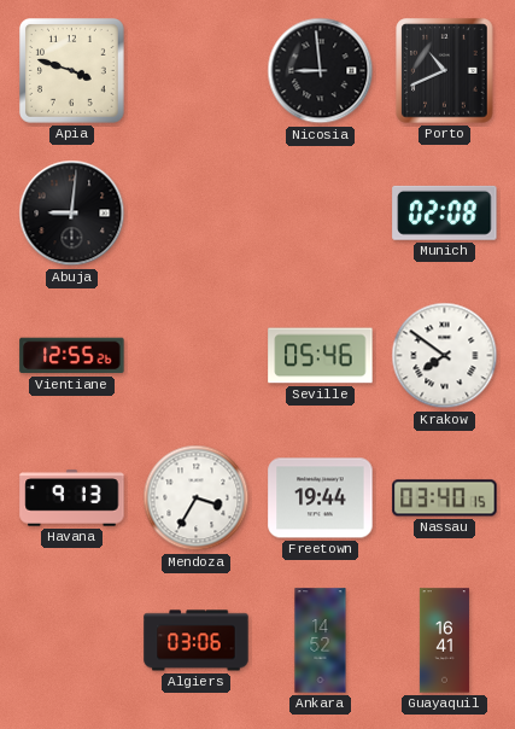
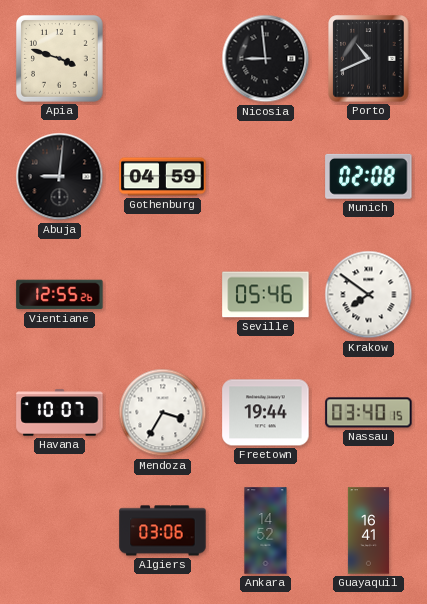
Gothenburg: none -> 04:59
Havana: 9:13 -> 10:07
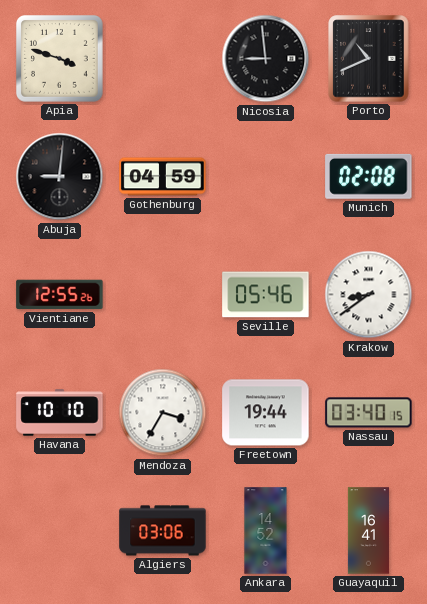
Krakow: 7:51 -> 8:39
Havana: 10:07 -> 10:10
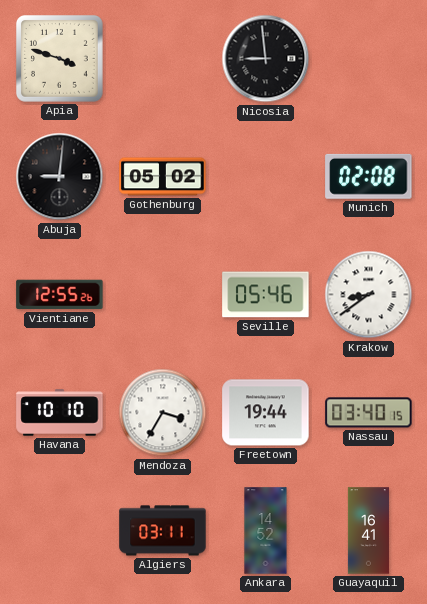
Porto: 10:41 -> none
Gothenburg: 04:59 -> 05:02
Algiers: 03:06 -> 03:11
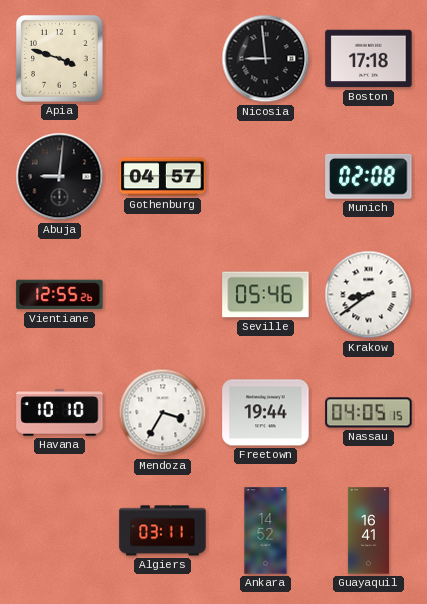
Boston: none -> 17:18
Gothenburg: 05:02 -> 04:57
Nassau: 03:40 -> 04:05
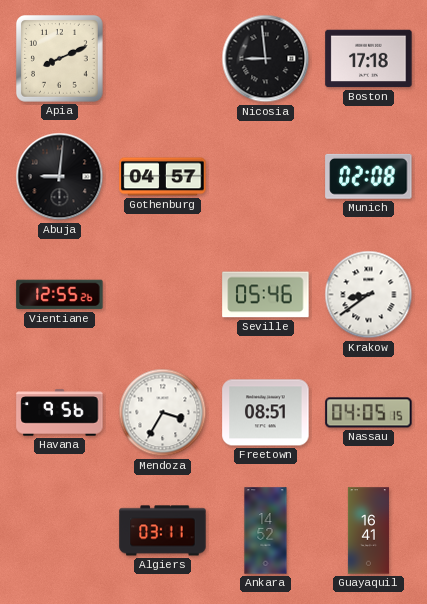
Apia: 3:48 -> 8:11
Havana: 10:10 -> 9:56
Freetown: 19:44 -> 08:51
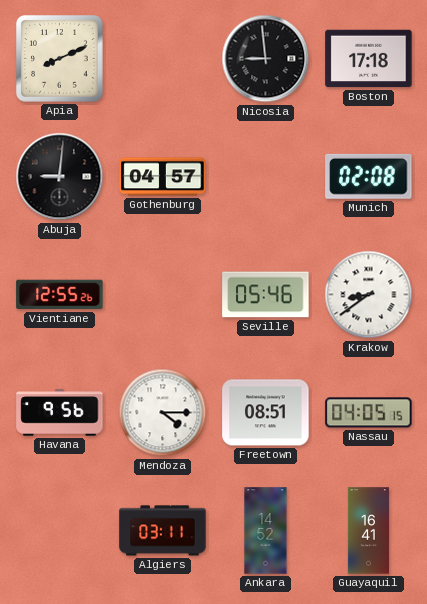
Mendoza: 3:35 -> 4:15
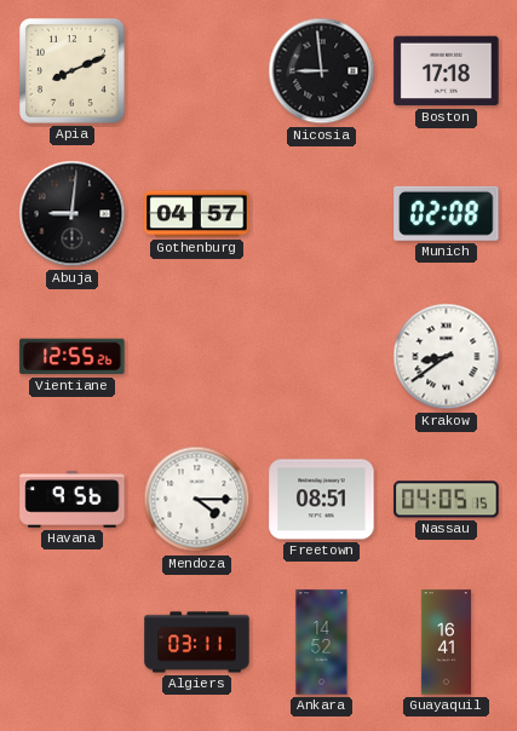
Seville: 05:46 -> none
